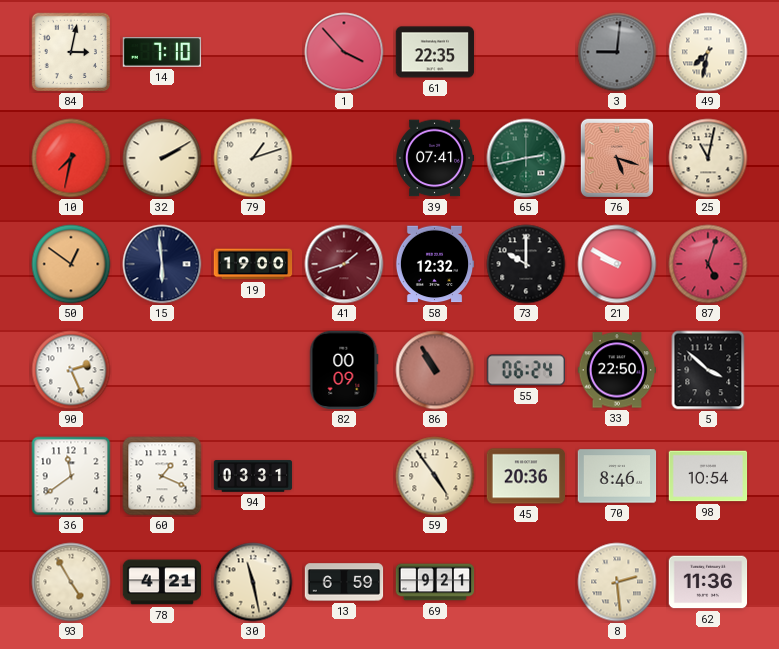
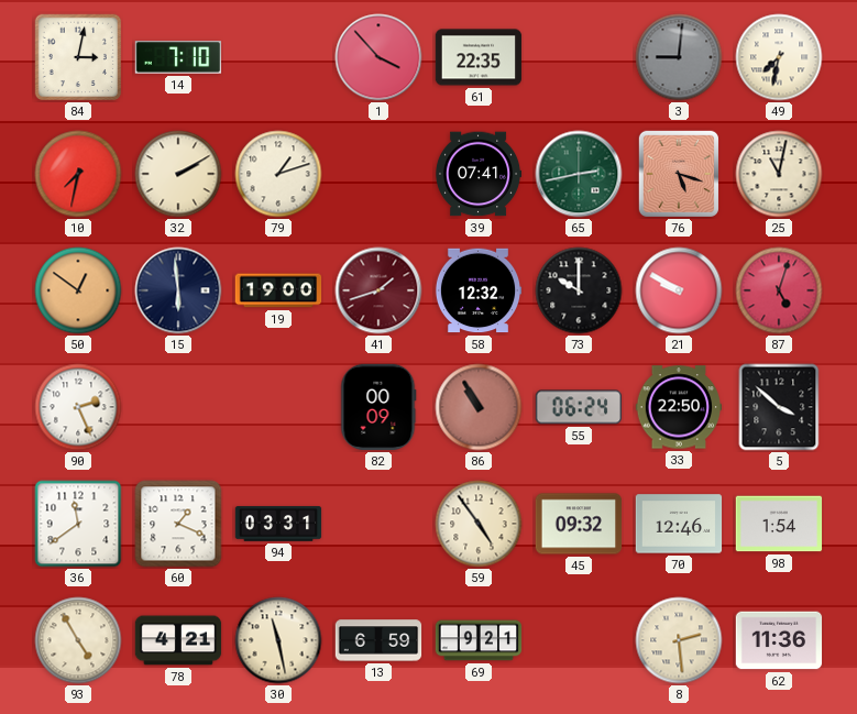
45: 20:36 -> 09:32
70: 8:46 -> 12:46
98: 10:54 -> 1:54
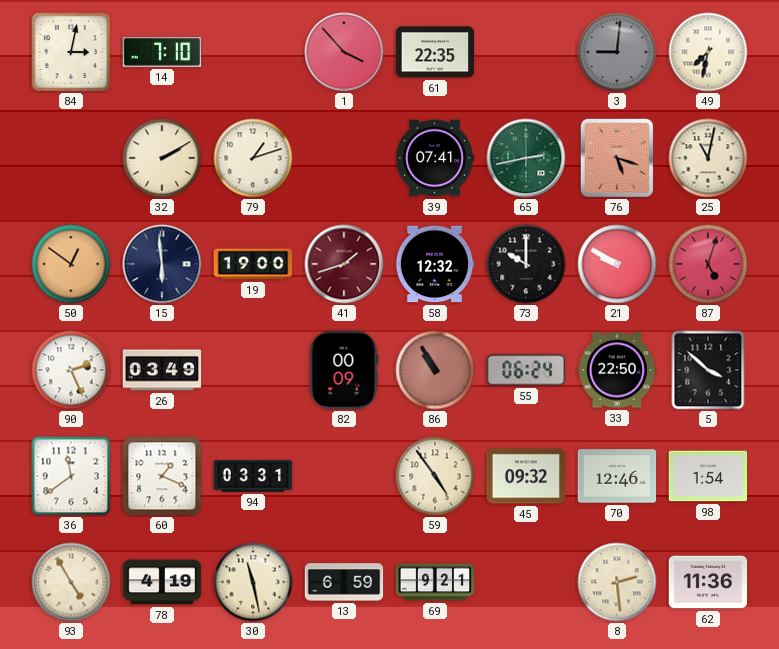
10: 7:32 -> none
26: none -> 03:49
78: 4:21 -> 4:19
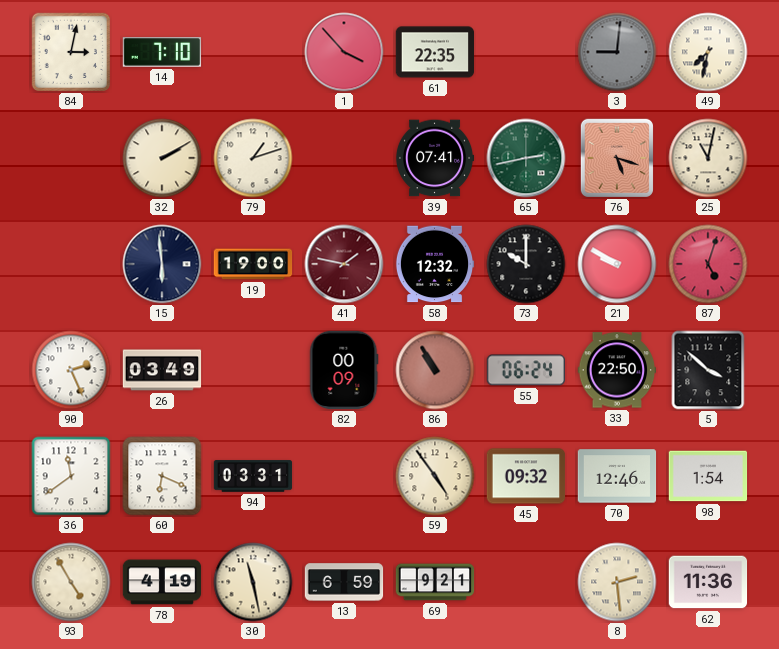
50: 12:51 -> none
41: 1:42 -> 1:47
60: 1:19 -> 6:19
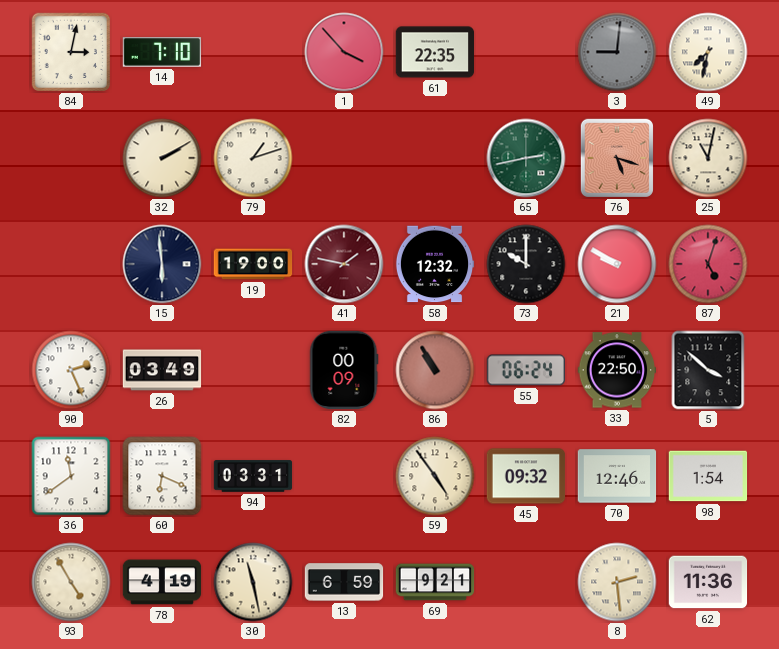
39: 07:41 -> none
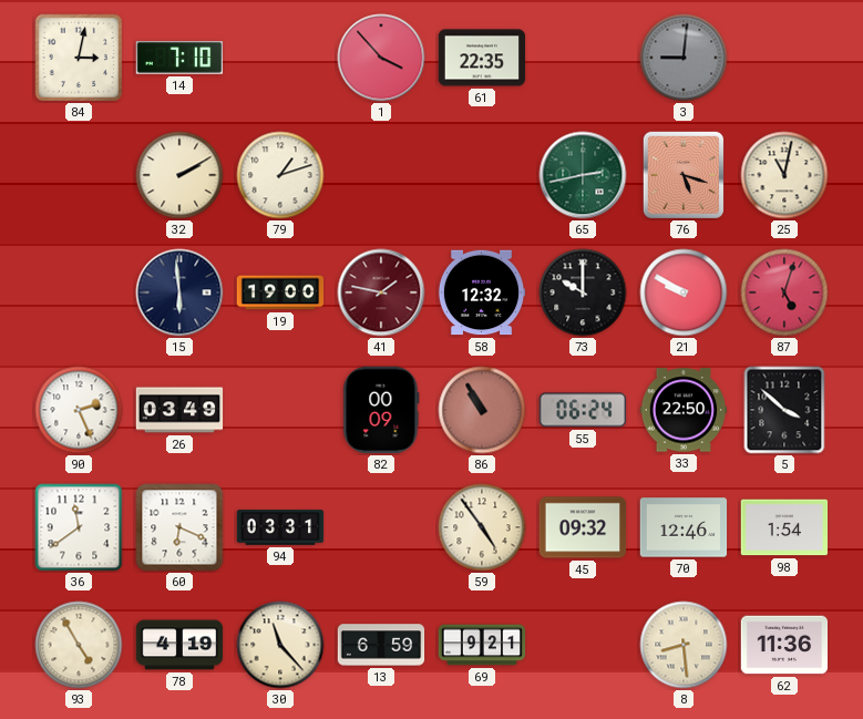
49: 7:32 -> none
30: 11:28 -> 11:23
8: 2:29 -> 8:29
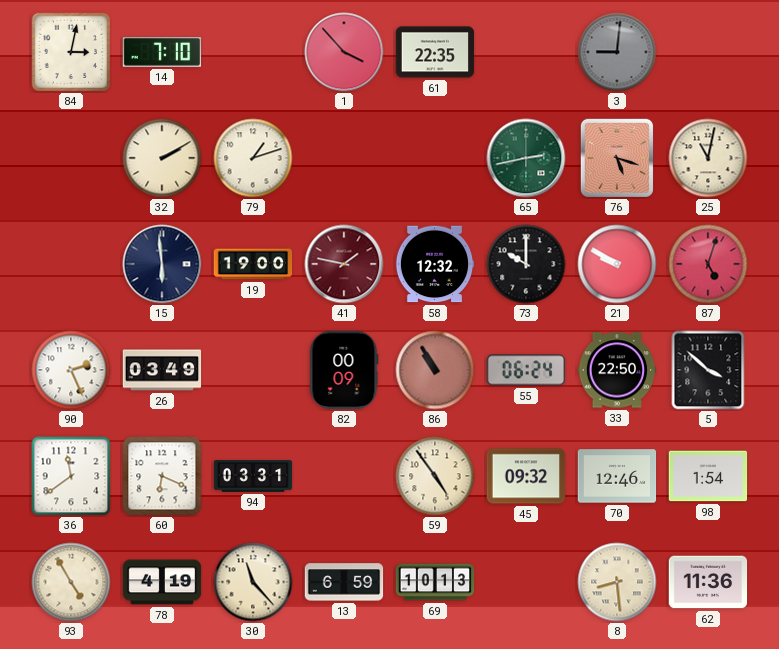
69: 9:21 -> 10:13
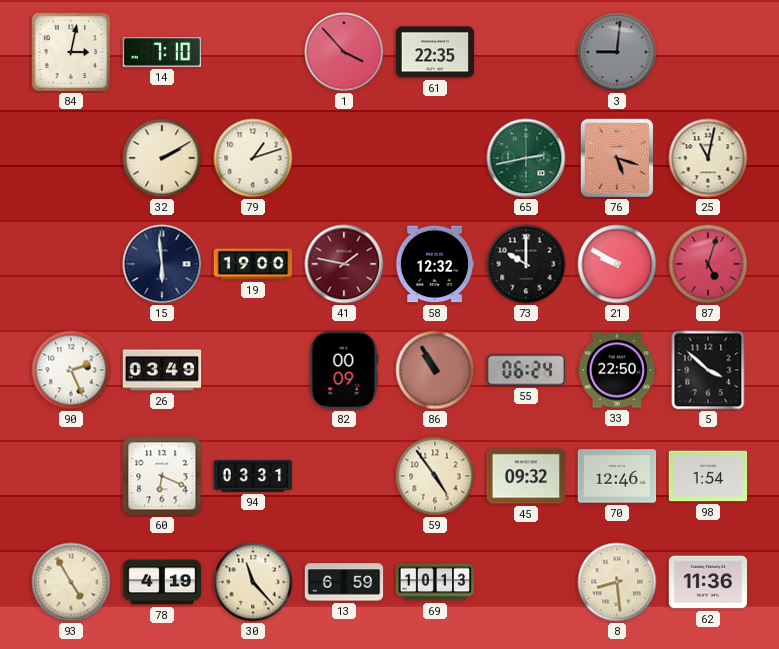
36: 11:39 -> none
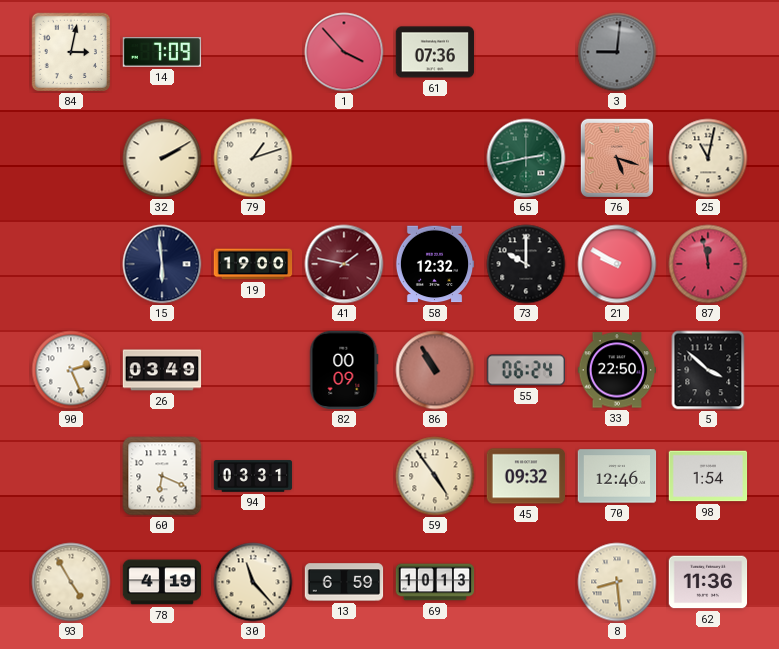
14: 7:10 -> 7:09
61: 22:35 -> 07:36
87: 5:03 -> 11:58
